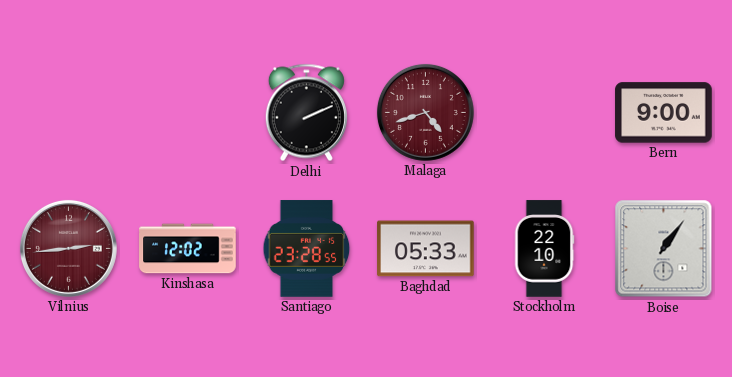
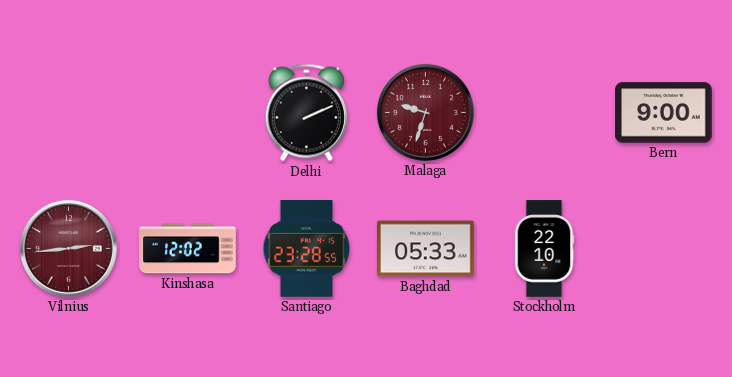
Malaga: 4:42 -> 9:33
Boise: 1:06 -> none
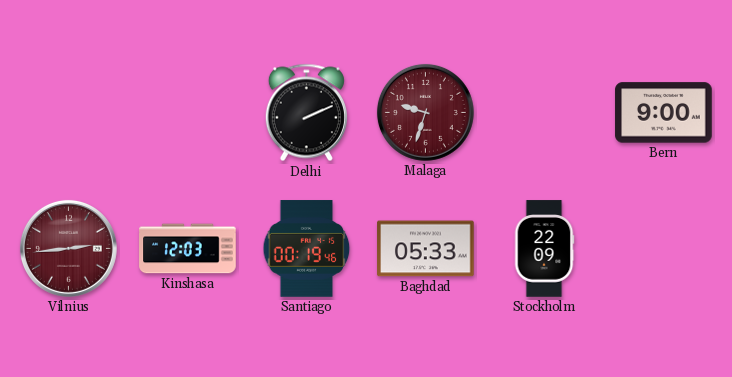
Kinshasa: 12:02 -> 12:03
Santiago: 23:28 -> 00:19
Stockholm: 22:10 -> 22:09
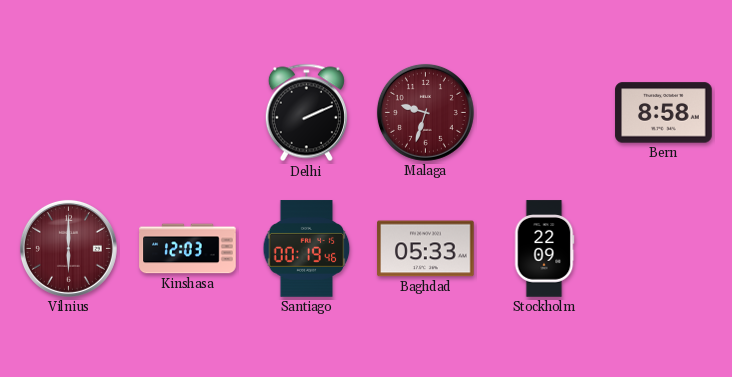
Bern: 9:00 -> 8:58
Vilnius: 2:44 -> 6:00
